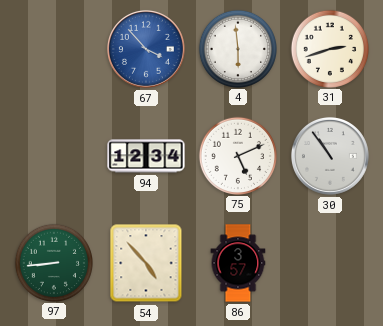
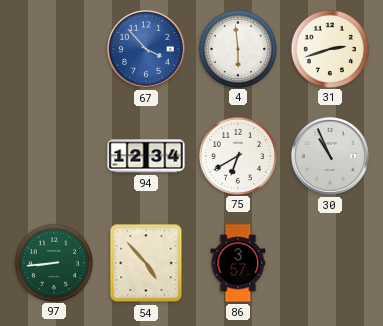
75: 5:11 -> 6:40
30: 10:54 -> 10:56
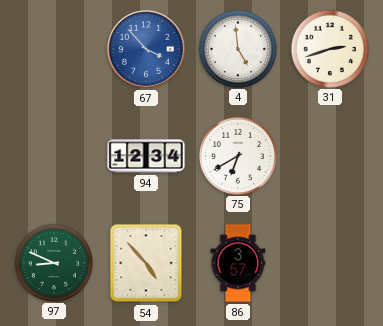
4: 5:59 -> 4:59
30: 10:56 -> none
97: 8:44 -> 8:49
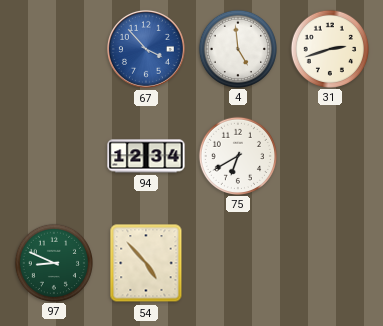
86: 3:57 -> none
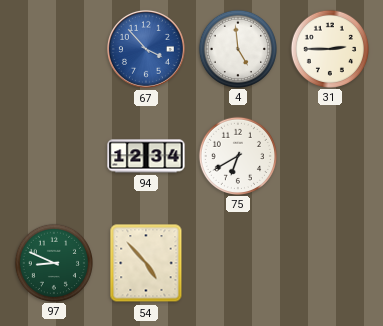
31: 2:42 -> 2:45
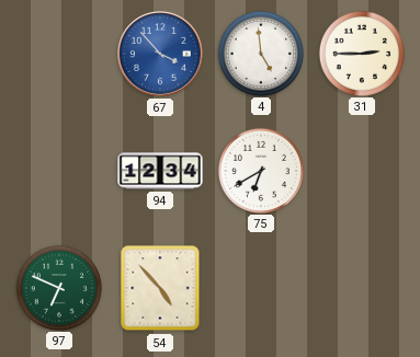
97: 8:49 -> 6:49
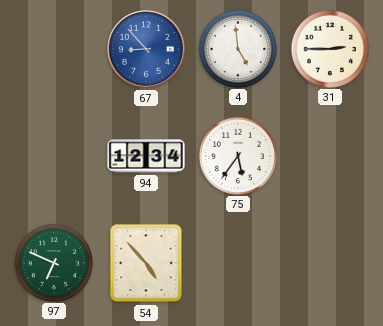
67: 3:53 -> 8:53
75: 6:40 -> 5:36
